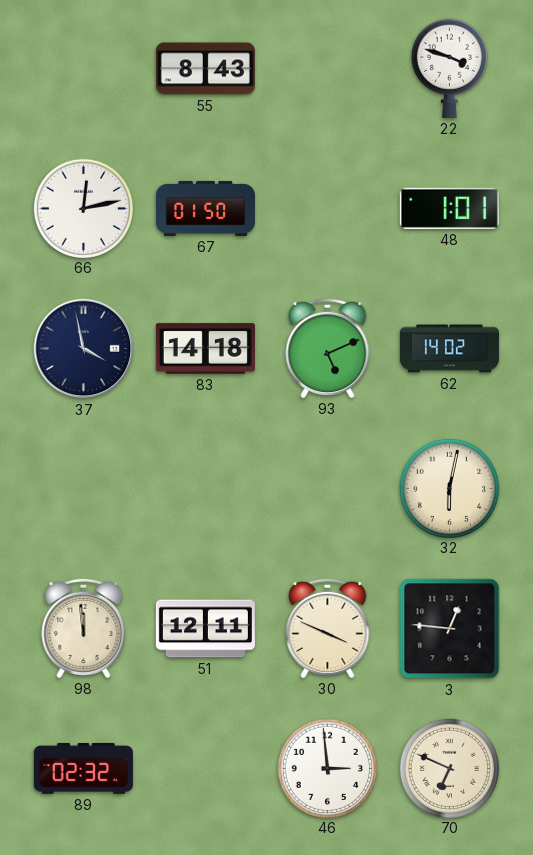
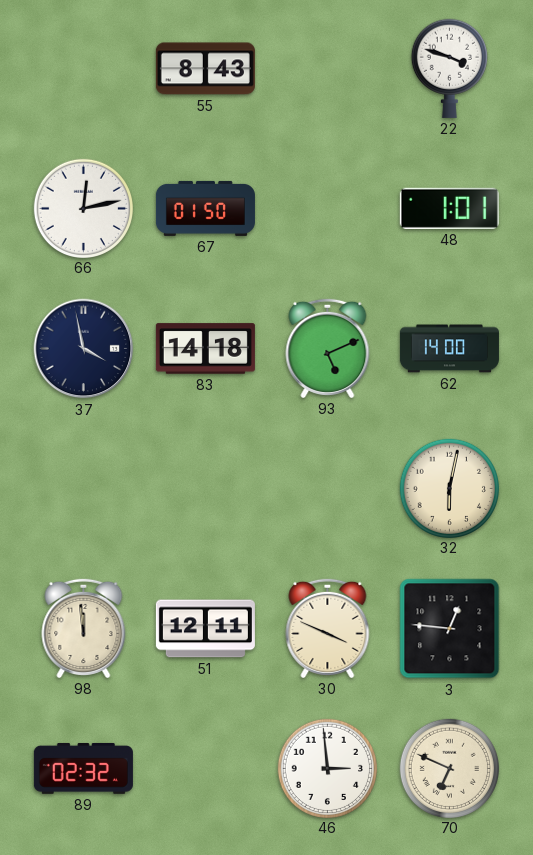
62: 14:02 -> 14:00
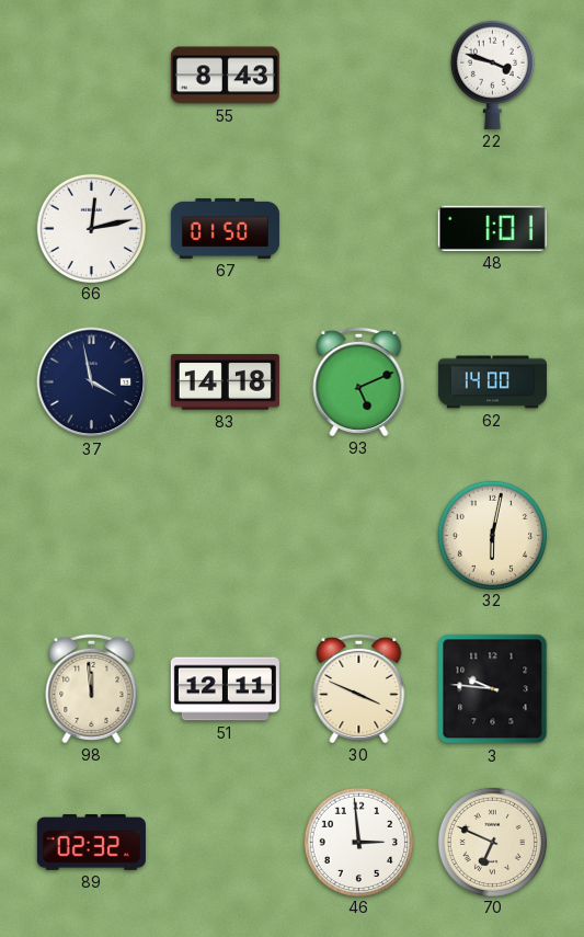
3: 12:46 -> 9:46
